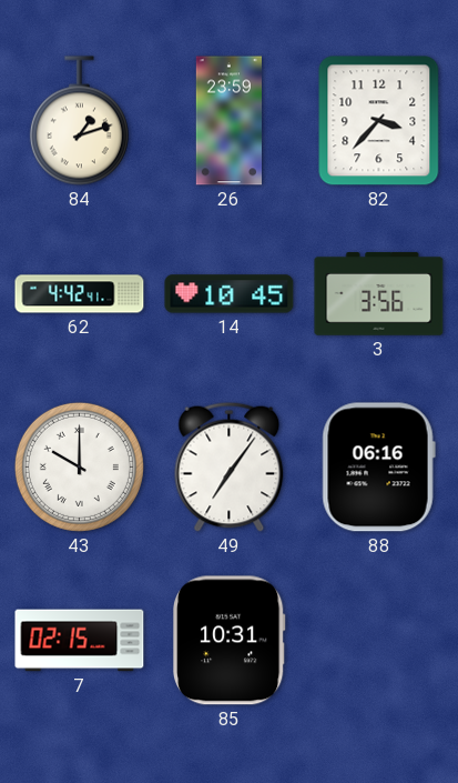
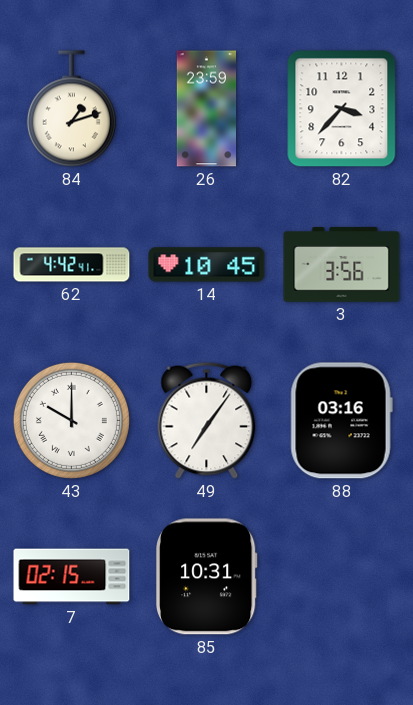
88: 06:16 -> 03:16
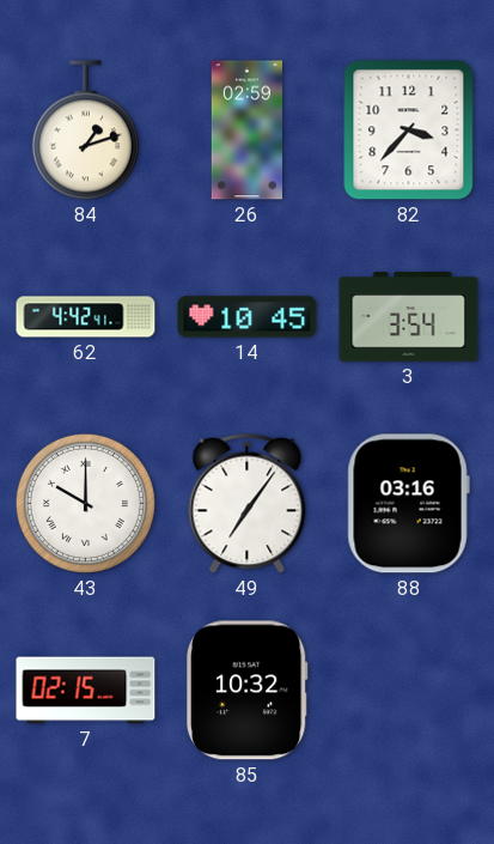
26: 23:59 -> 02:59
3: 3:56 -> 3:54
85: 10:31 -> 10:32
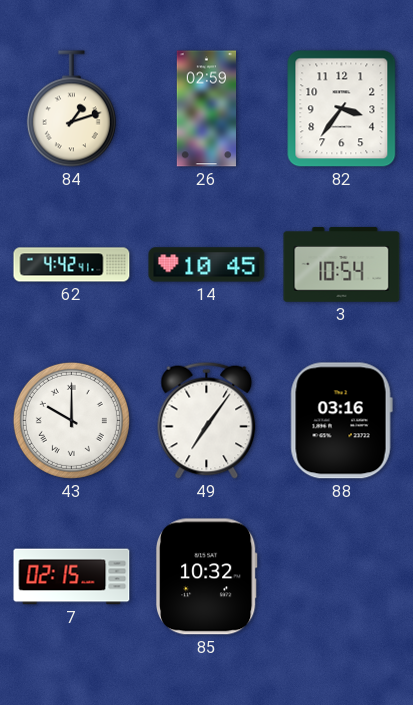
82: 3:37 -> 3:36
3: 3:54 -> 10:54
